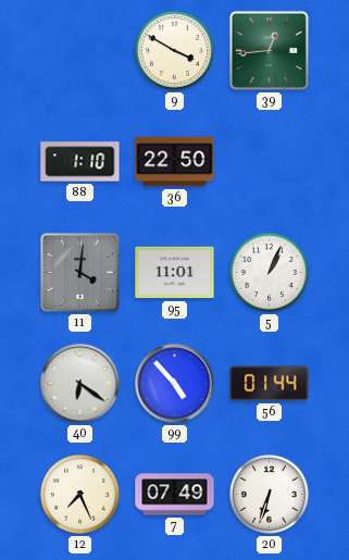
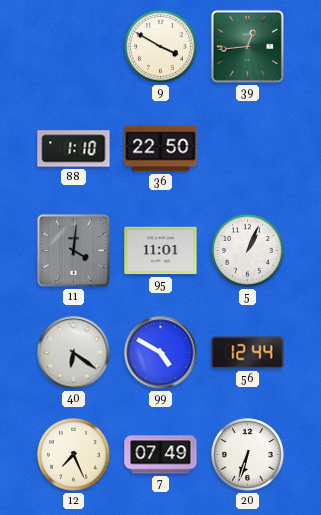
99: 4:53 -> 4:50
56: 01:44 -> 12:44
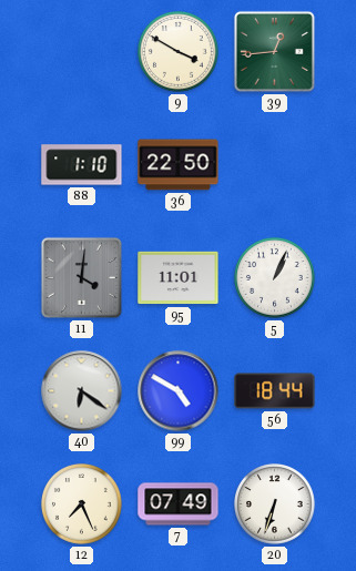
56: 12:44 -> 18:44
